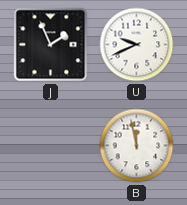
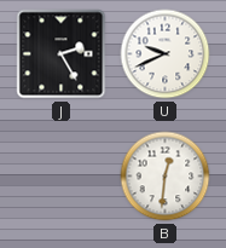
J: 1:56 -> 2:25
B: 11:58 -> 12:31
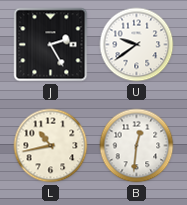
U: 9:41 -> 9:39
L: none -> 10:43
